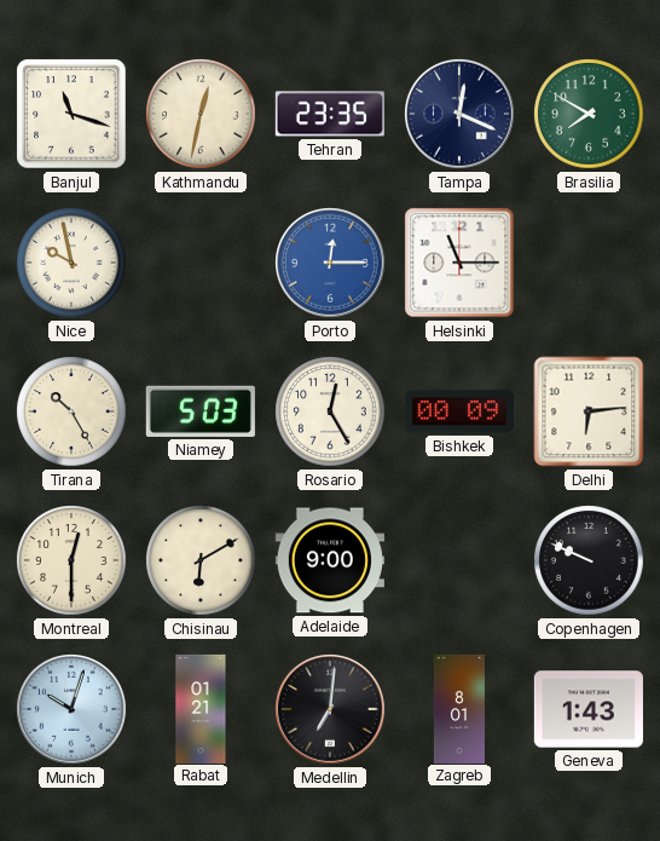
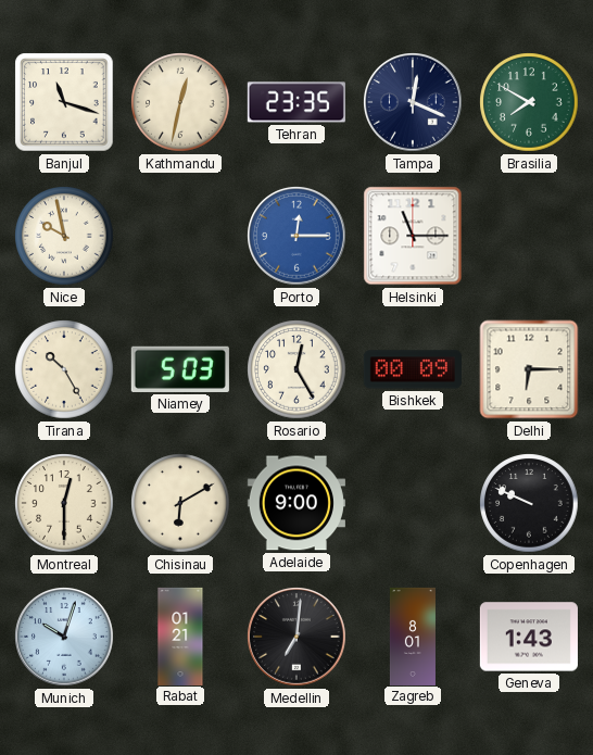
Delhi: 6:14 -> 6:15
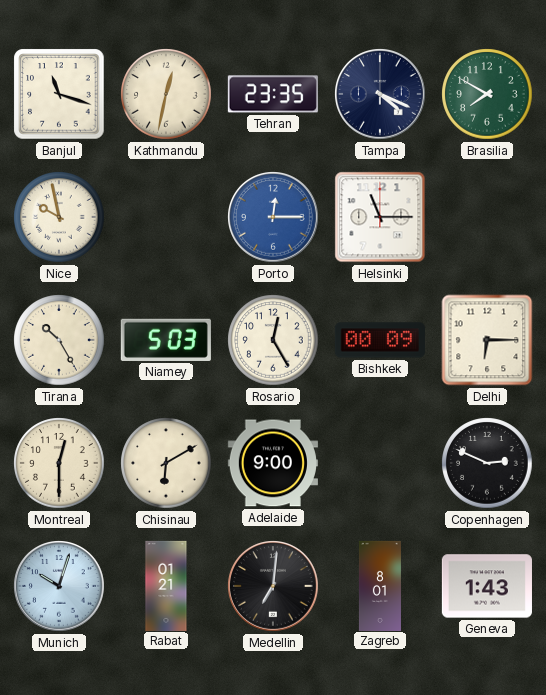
Tampa: 12:19 -> 4:19
Copenhagen: 9:49 -> 2:49
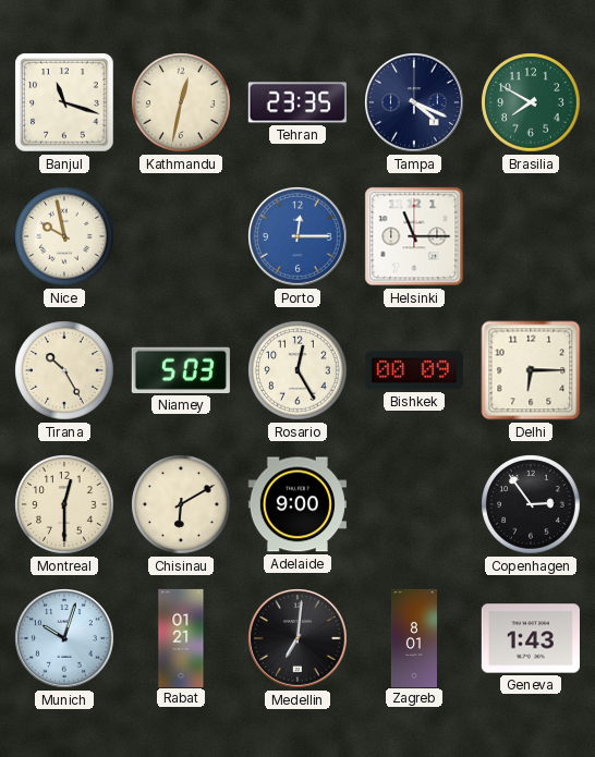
Copenhagen: 2:49 -> 2:54
